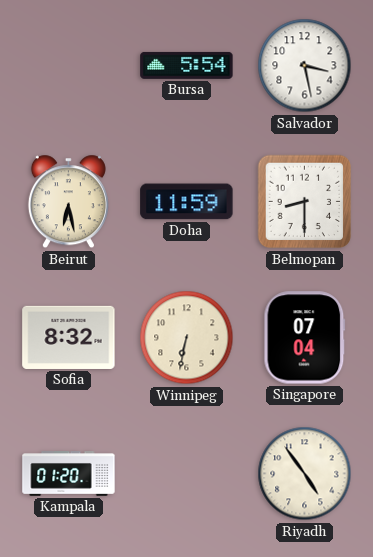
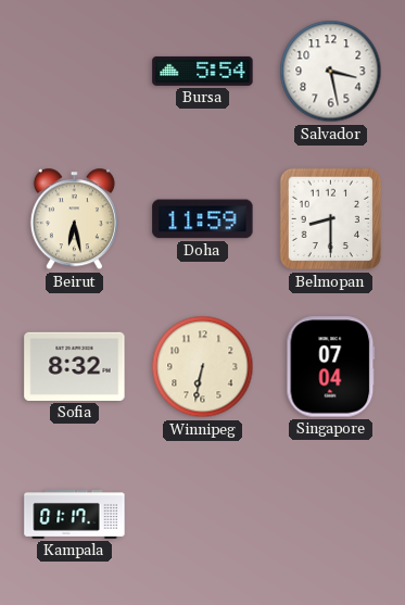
Kampala: 01:20 -> 01:17
Riyadh: 4:54 -> none
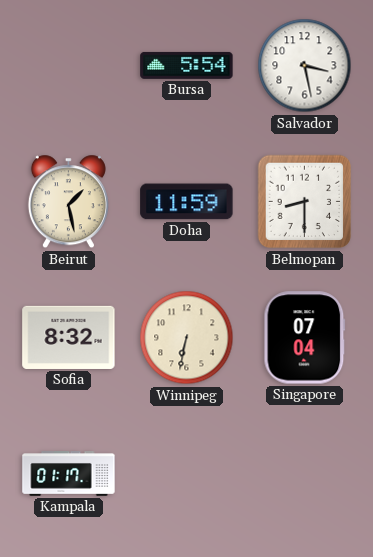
Beirut: 6:28 -> 1:28
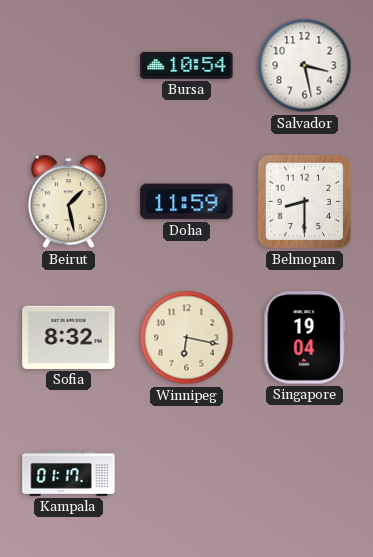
Bursa: 5:54 -> 10:54
Winnipeg: 6:32 -> 6:17
Singapore: 07:04 -> 19:04
